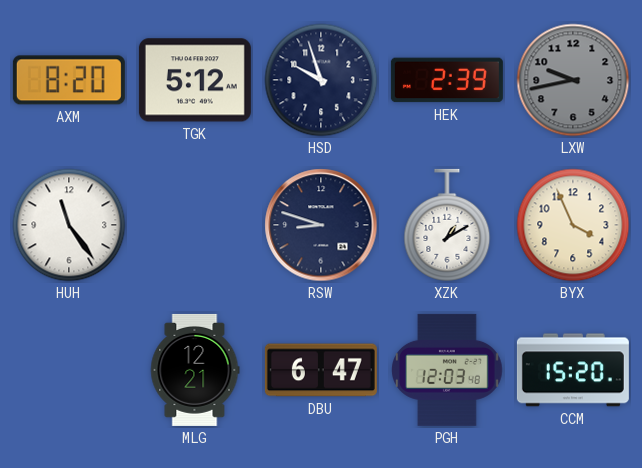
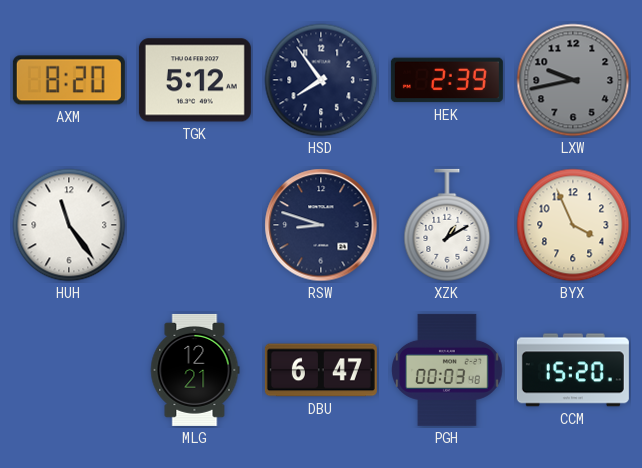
HSD: 9:57 -> 7:54
PGH: 12:03 -> 00:03
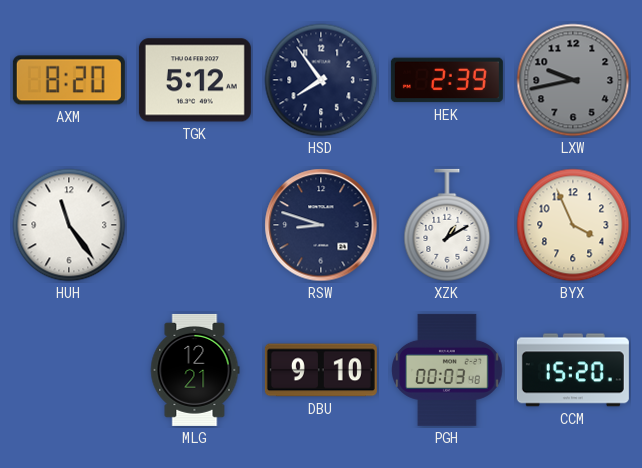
DBU: 6:47 -> 9:10
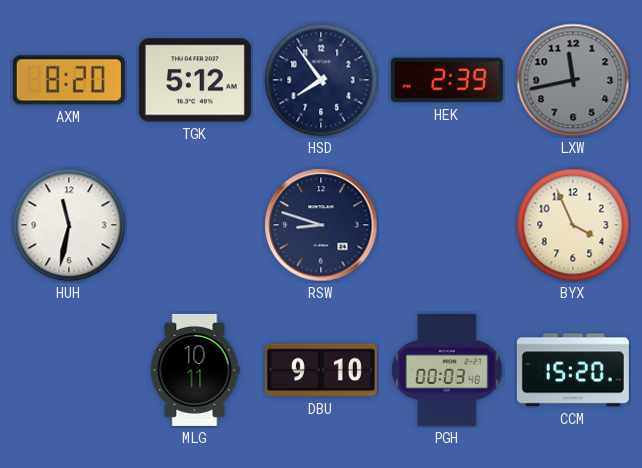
LXW: 9:43 -> 11:43
HUH: 11:24 -> 11:32
XZK: 1:10 -> none
MLG: 12:21 -> 10:11
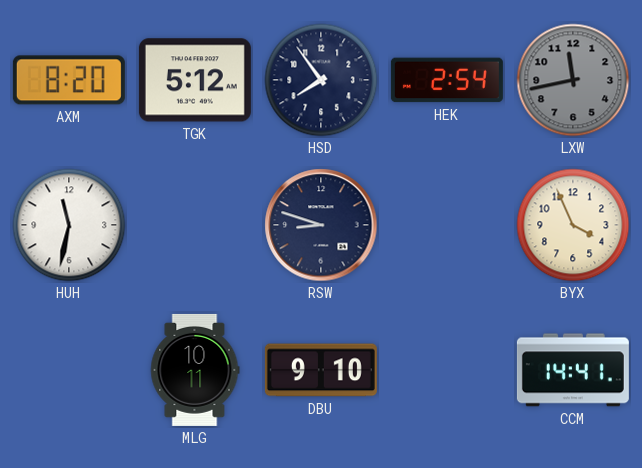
HEK: 2:39 -> 2:54
PGH: 00:03 -> none
CCM: 15:20 -> 14:41
